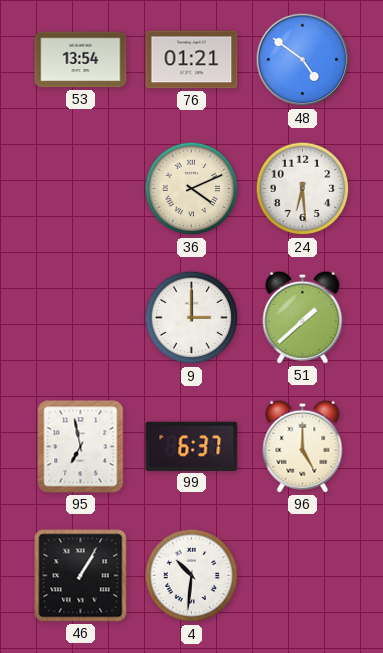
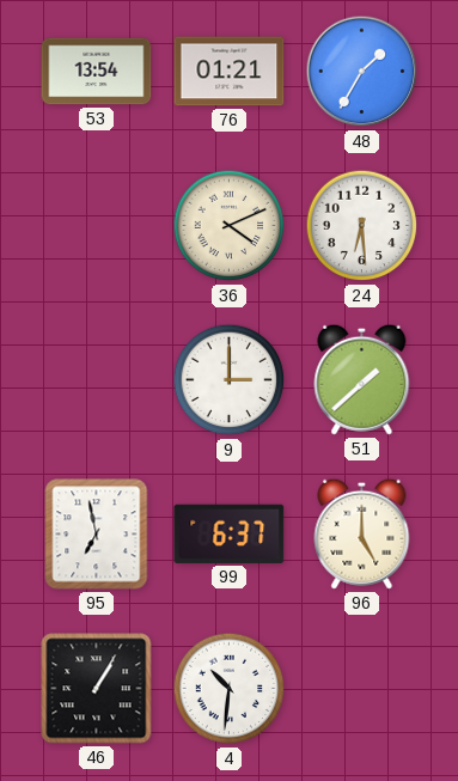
48: 4:51 -> 1:35
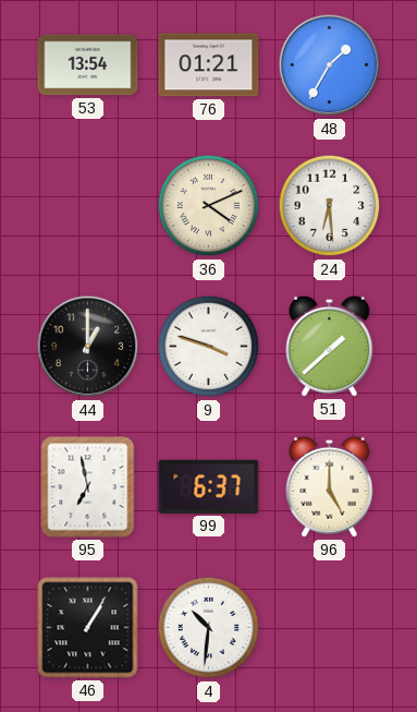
44: none -> 1:00
9: 3:00 -> 3:48
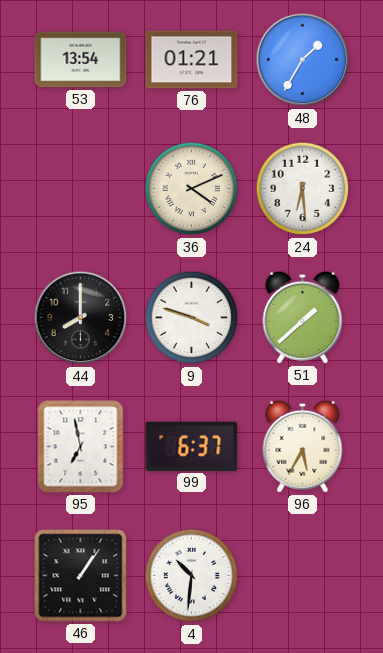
44: 1:00 -> 8:00
96: 5:00 -> 5:35
46: 1:05 -> 1:06
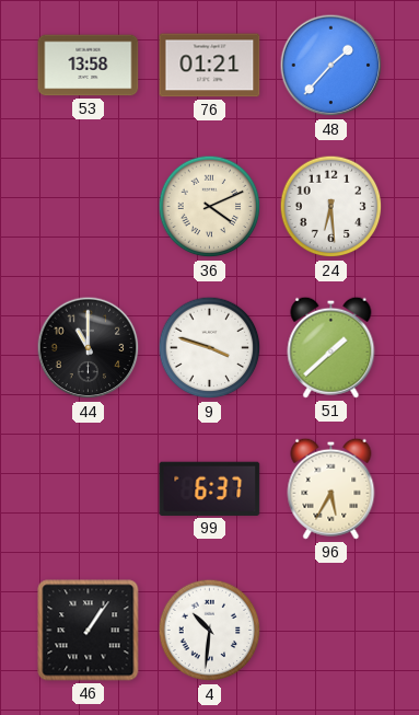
53: 13:54 -> 13:58
48: 1:35 -> 1:37
44: 8:00 -> 11:00
95: 6:58 -> none
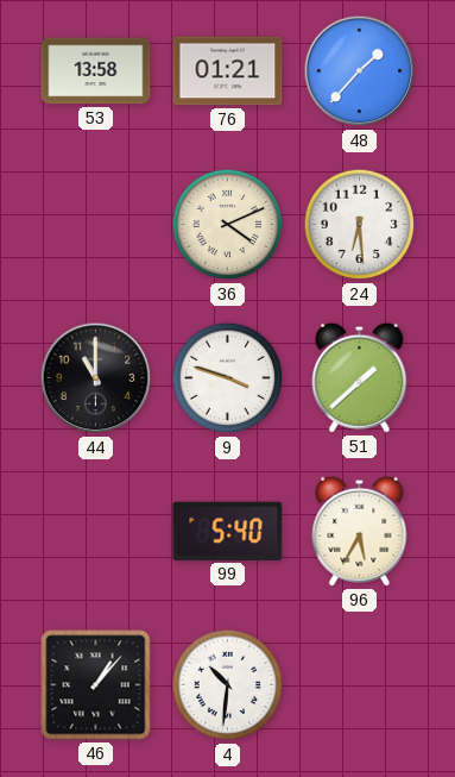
99: 6:37 -> 5:40
46: 1:06 -> 1:07
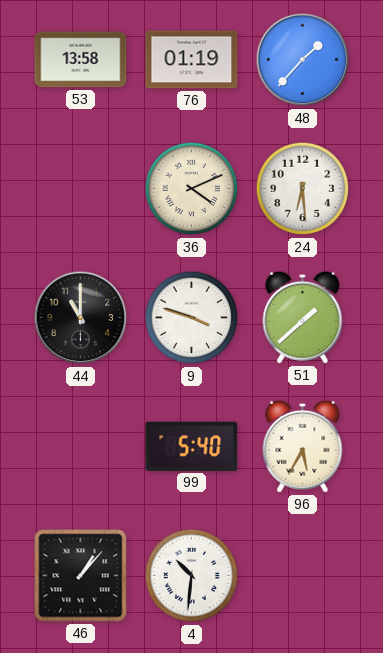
76: 01:21 -> 01:19
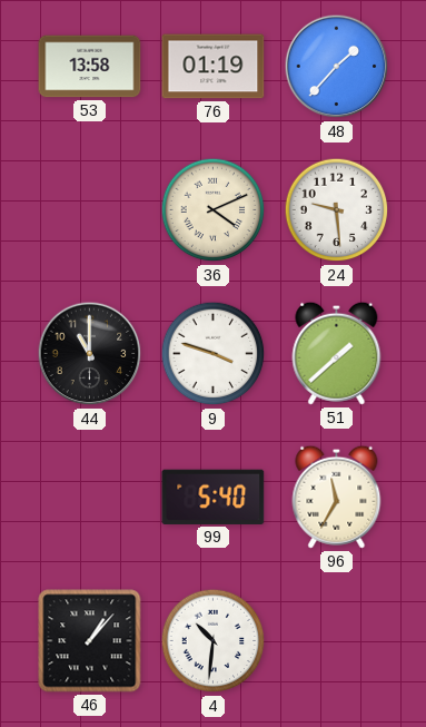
24: 6:29 -> 9:29
96: 5:35 -> 11:35
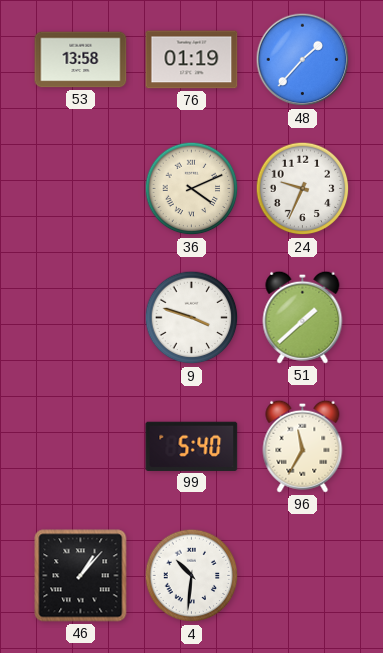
24: 9:29 -> 9:34
44: 11:00 -> none
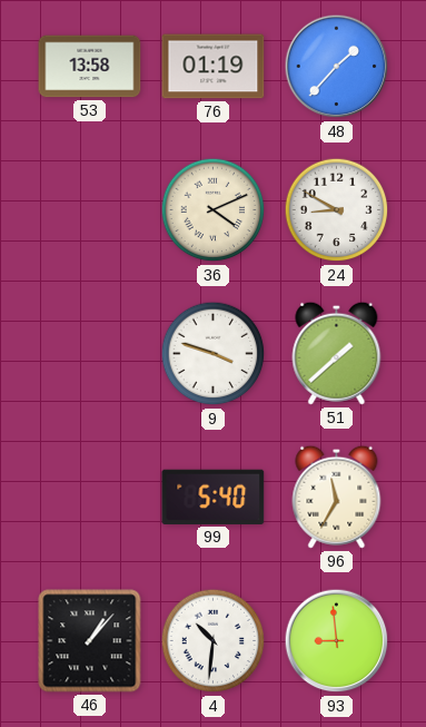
24: 9:34 -> 8:50
93: none -> 8:59
